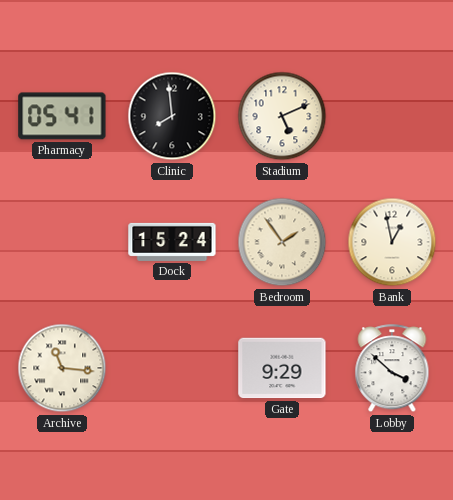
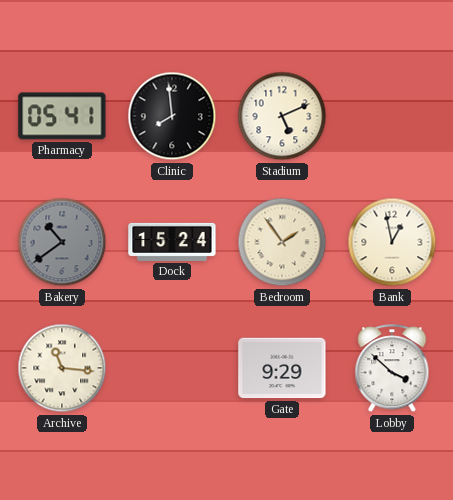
Bakery: none -> 10:39
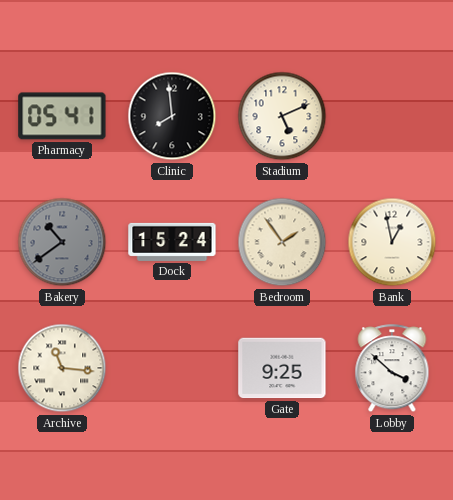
Gate: 9:29 -> 9:25
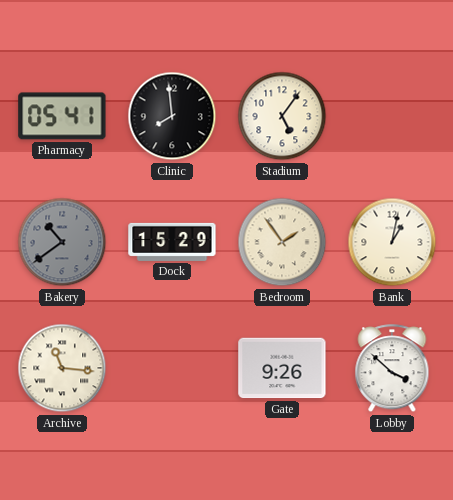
Stadium: 5:11 -> 5:06
Dock: 15:24 -> 15:29
Bank: 12:58 -> 1:02
Gate: 9:25 -> 9:26
